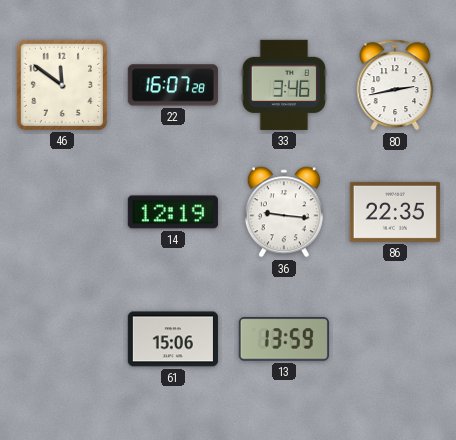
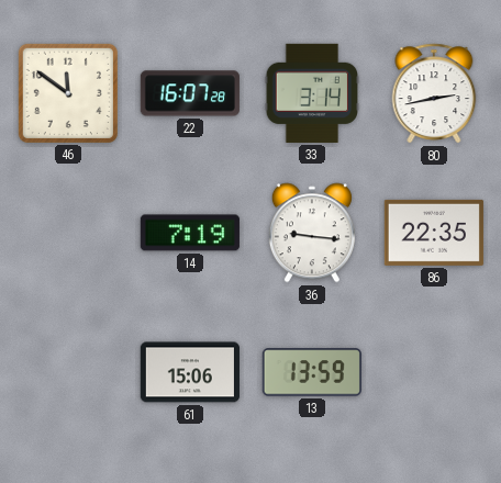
33: 3:46 -> 3:14
14: 12:19 -> 7:19
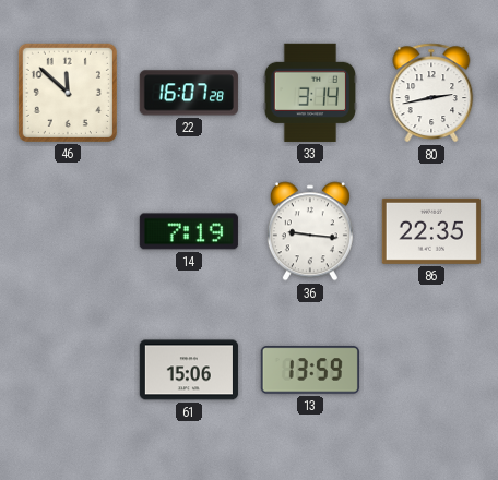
46: 11:51 -> 11:52
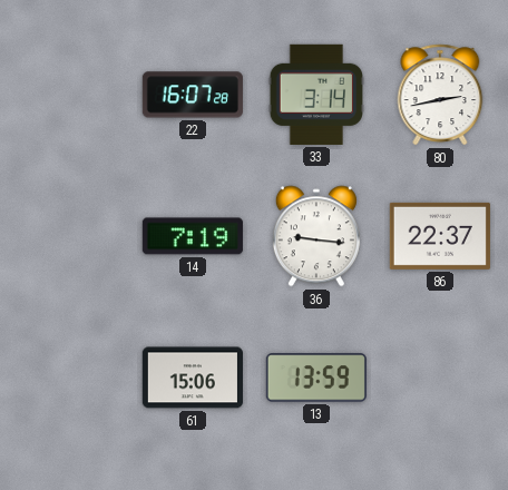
46: 11:52 -> none
86: 22:35 -> 22:37
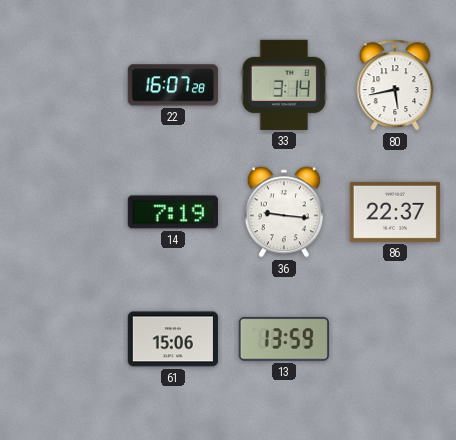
80: 2:43 -> 5:43
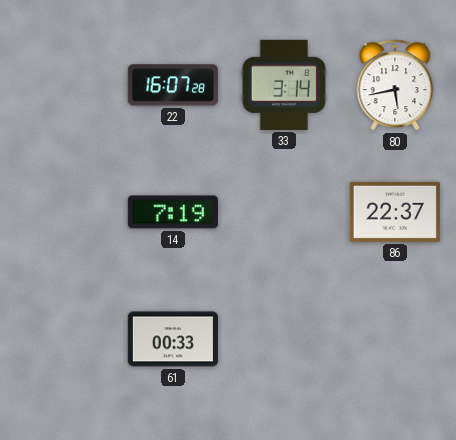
36: 9:16 -> none
61: 15:06 -> 00:33
13: 13:59 -> none
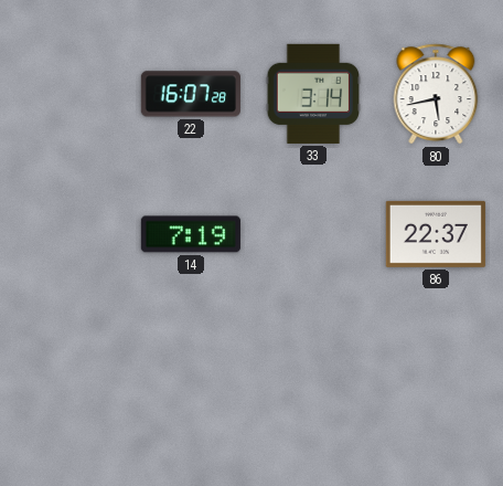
61: 00:33 -> none
